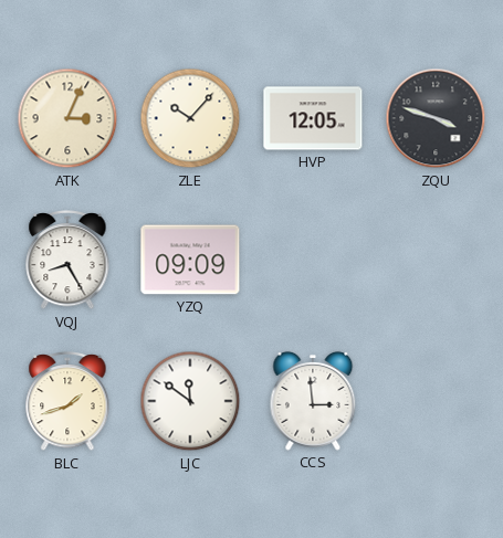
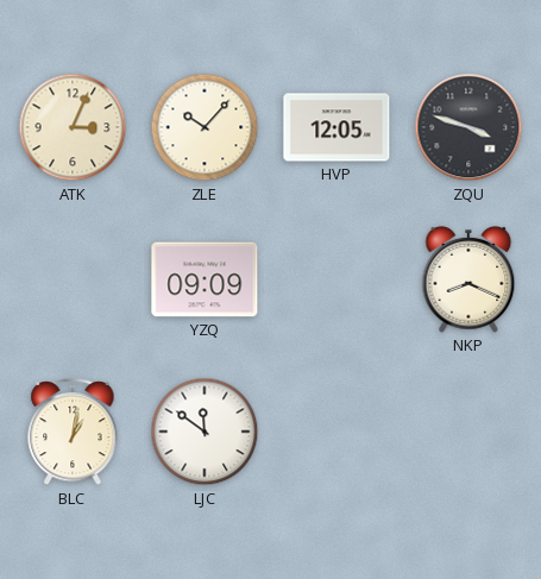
VQJ: 8:25 -> none
NKP: none -> 8:19
BLC: 1:42 -> 1:02
CCS: 2:59 -> none
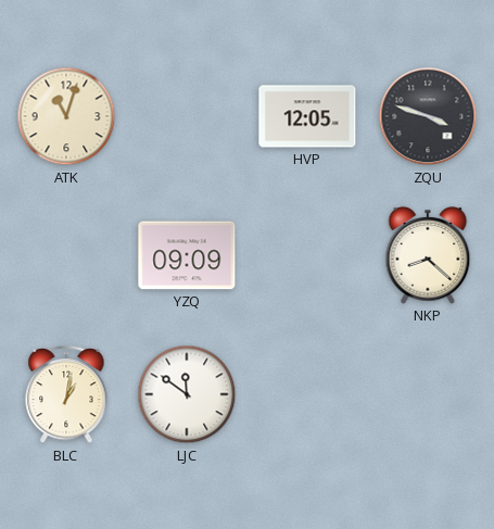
ATK: 3:04 -> 11:03
ZLE: 10:07 -> none
NKP: 8:19 -> 8:22
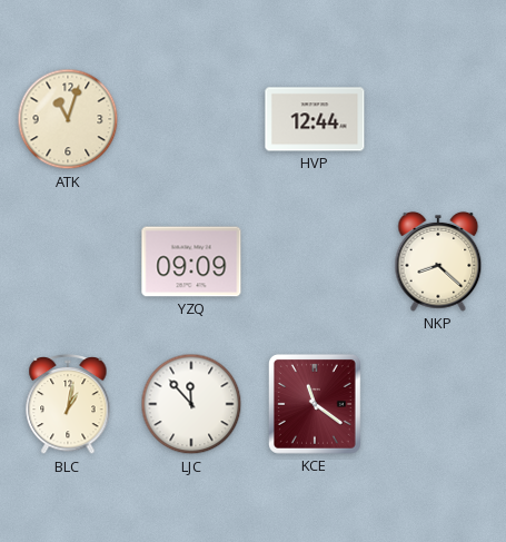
HVP: 12:05 -> 12:44
ZQU: 3:48 -> none
LJC: 11:51 -> 11:53
KCE: none -> 11:21
